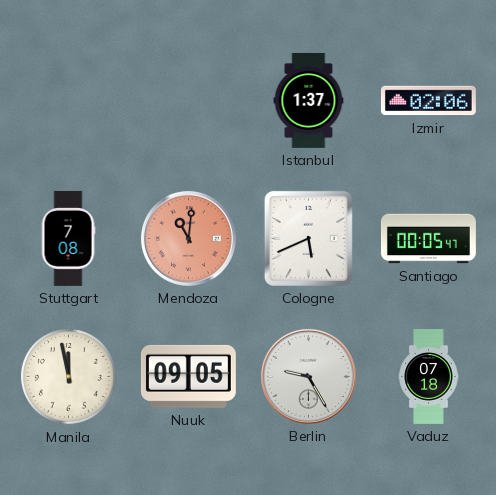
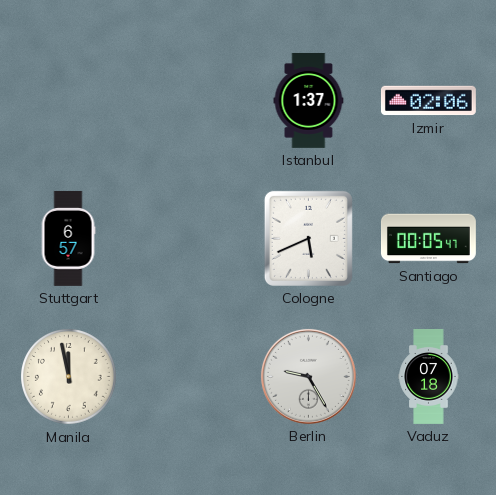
Stuttgart: 7:08 -> 6:57
Mendoza: 11:01 -> none
Nuuk: 09:05 -> none
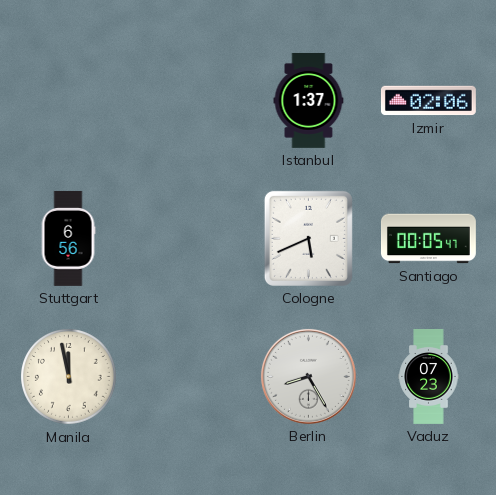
Stuttgart: 6:57 -> 6:56
Berlin: 9:25 -> 8:25
Vaduz: 07:18 -> 07:23
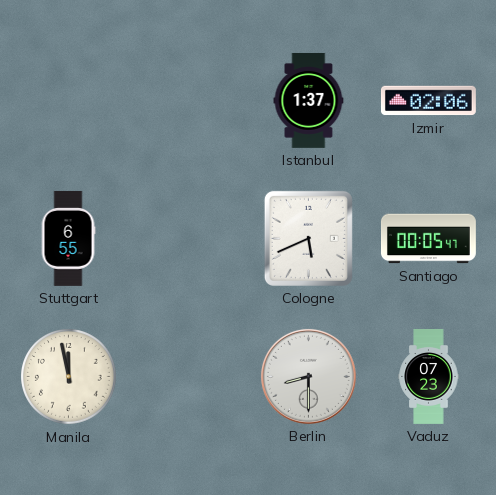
Stuttgart: 6:56 -> 6:55
Berlin: 8:25 -> 8:30
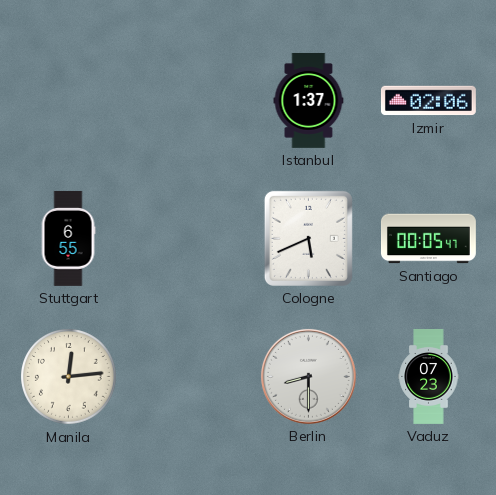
Manila: 11:58 -> 12:14
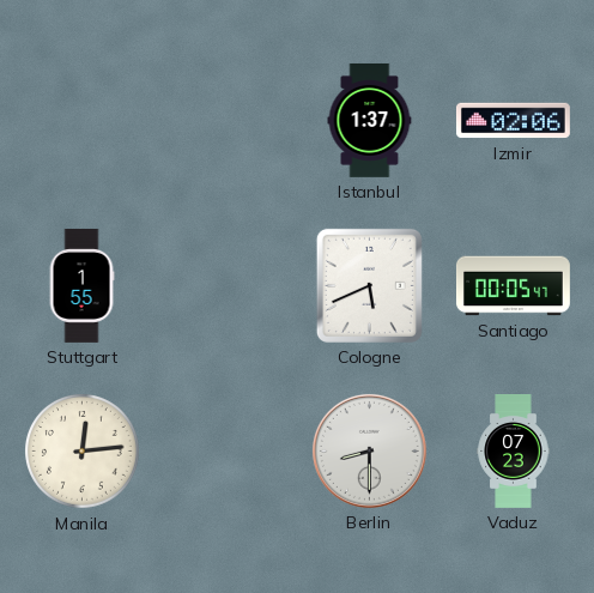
Stuttgart: 6:55 -> 1:55
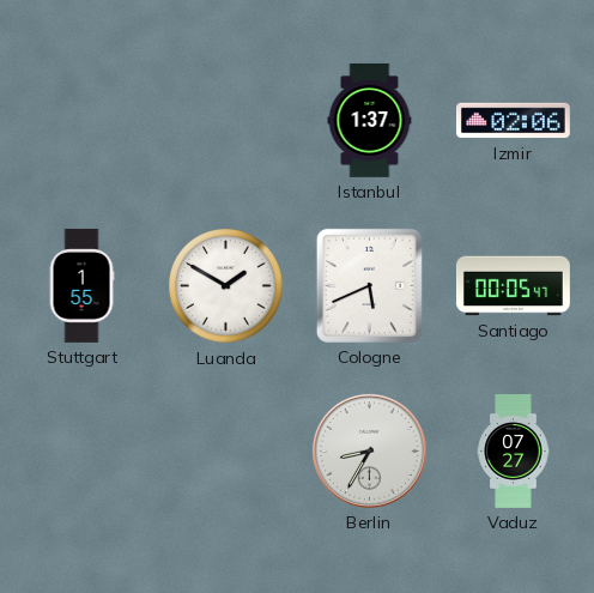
Luanda: none -> 1:50
Manila: 12:14 -> none
Berlin: 8:30 -> 8:35
Vaduz: 07:23 -> 07:27
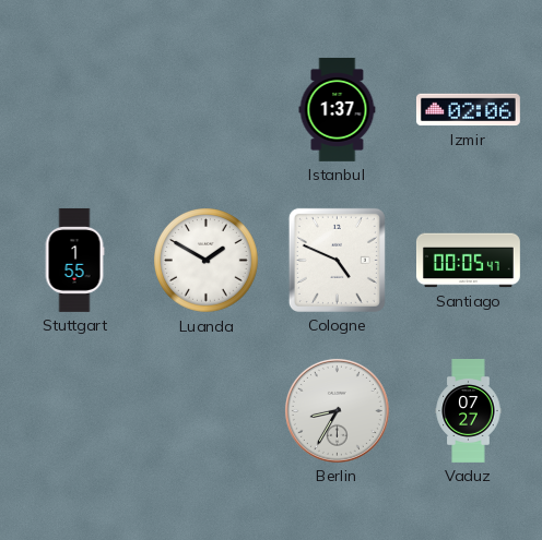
Cologne: 5:41 -> 4:49
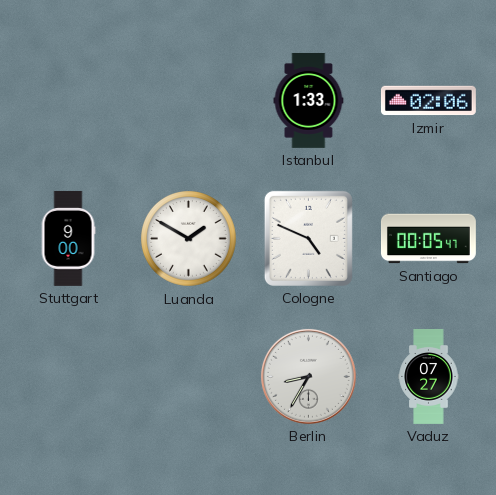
Istanbul: 1:37 -> 1:33
Stuttgart: 1:55 -> 9:00
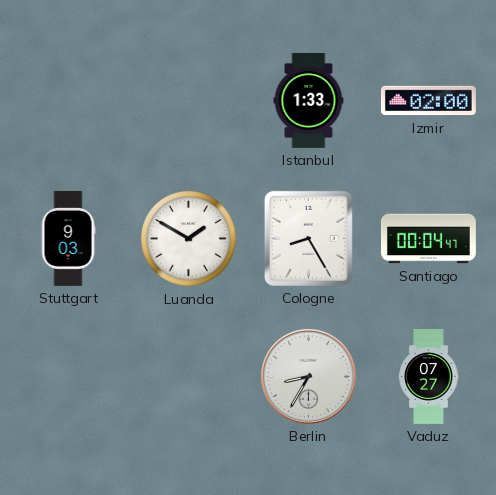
Izmir: 02:06 -> 02:00
Stuttgart: 9:00 -> 9:03
Cologne: 4:49 -> 8:25
Santiago: 00:05 -> 00:04
